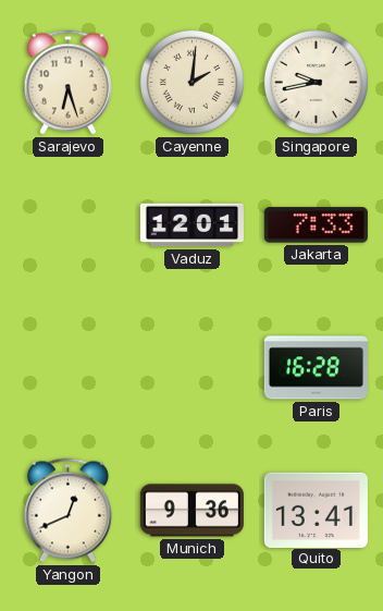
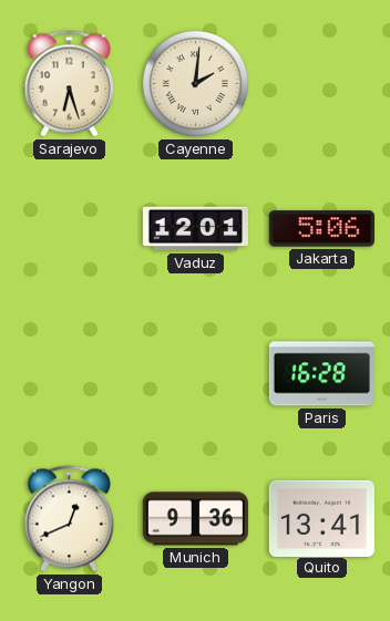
Singapore: 9:43 -> none
Jakarta: 7:33 -> 5:06
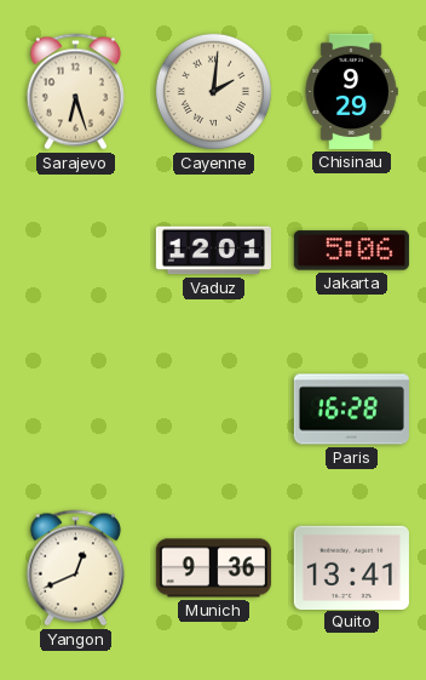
Chisinau: none -> 9:29
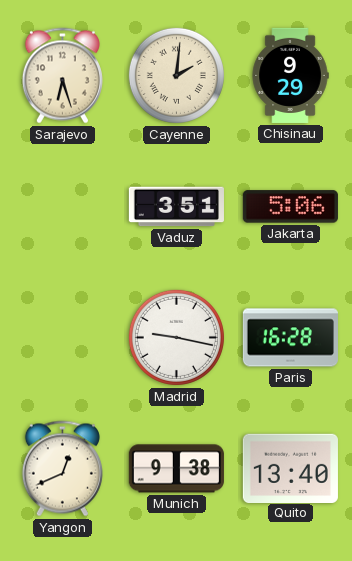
Vaduz: 12:01 -> 3:51
Madrid: none -> 9:17
Munich: 9:36 -> 9:38
Quito: 13:41 -> 13:40
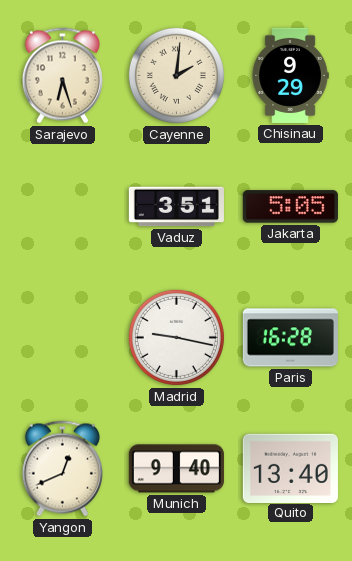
Jakarta: 5:06 -> 5:05
Munich: 9:38 -> 9:40
